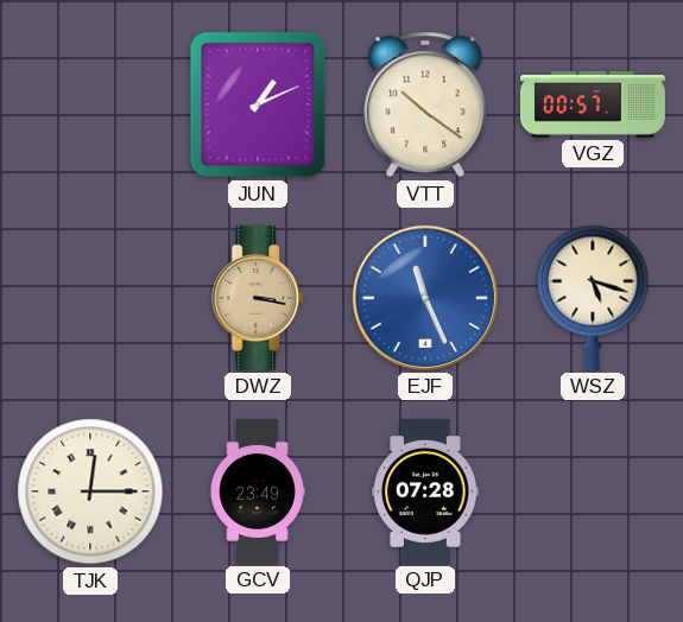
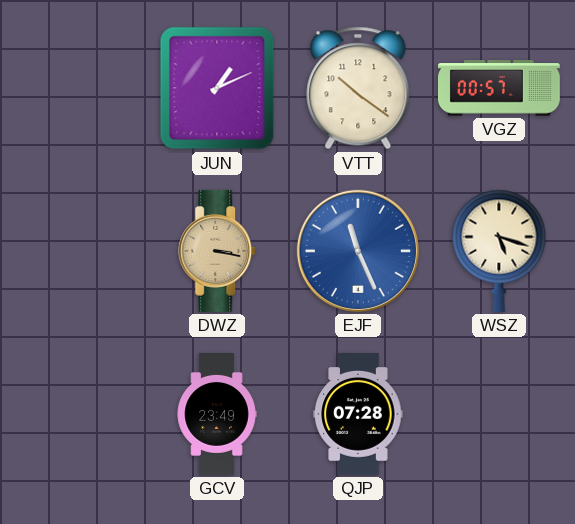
TJK: 12:15 -> none
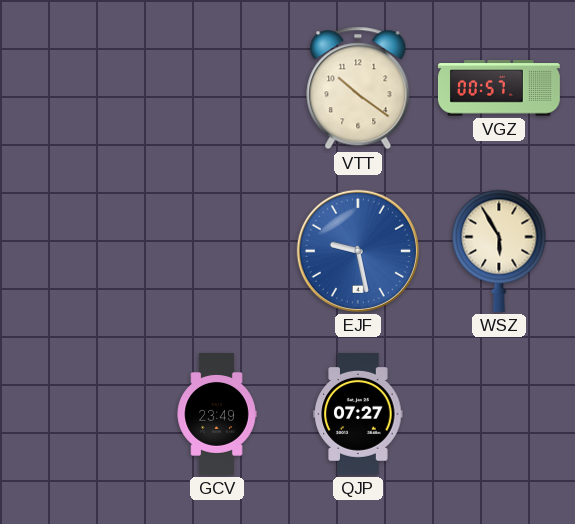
JUN: 1:11 -> none
DWZ: 3:17 -> none
EJF: 11:26 -> 9:28
WSZ: 5:18 -> 5:55
QJP: 07:28 -> 07:27
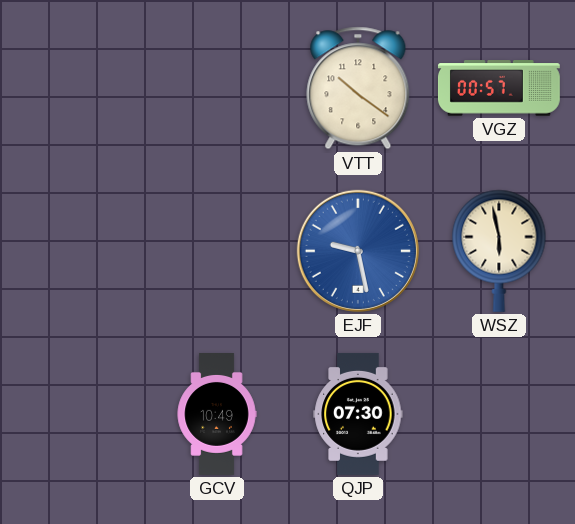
WSZ: 5:55 -> 5:58
GCV: 23:49 -> 10:49
QJP: 07:27 -> 07:30
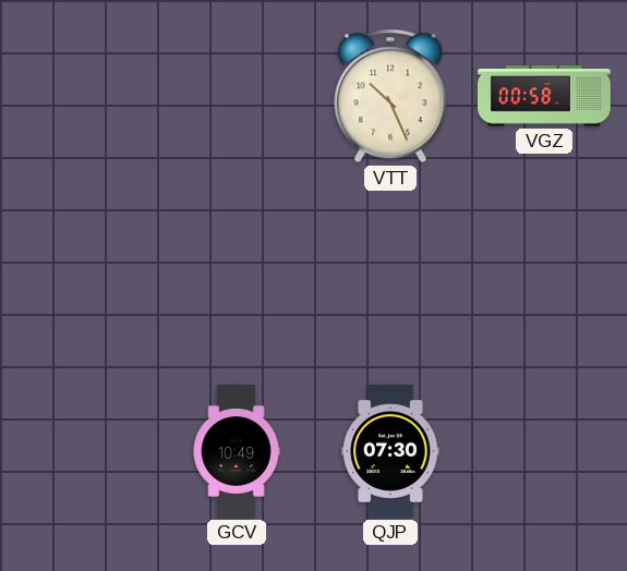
VTT: 10:21 -> 10:26
VGZ: 00:57 -> 00:58
EJF: 9:28 -> none
WSZ: 5:58 -> none
